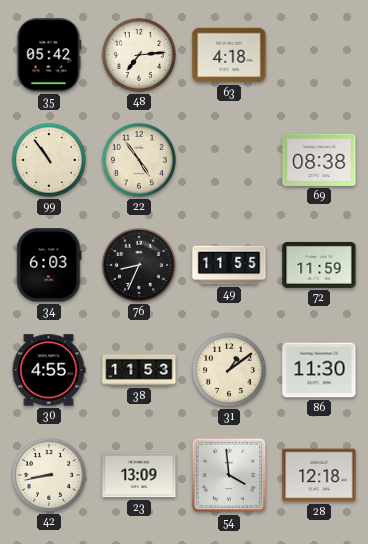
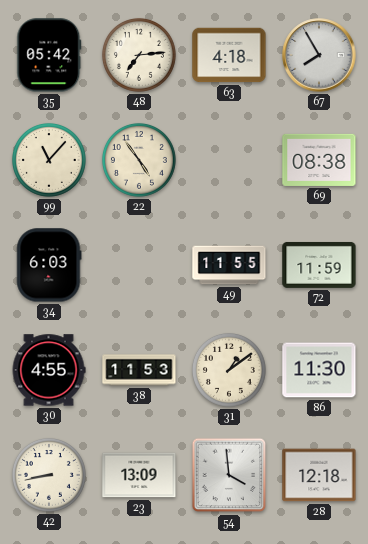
67: none -> 7:55
99: 10:54 -> 11:07
76: 8:34 -> none
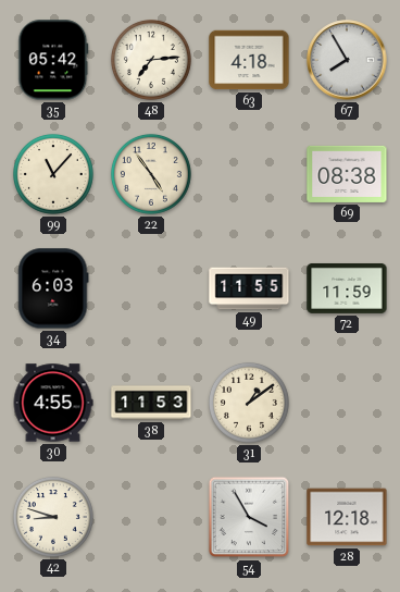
86: 11:30 -> none
42: 8:43 -> 8:48
23: 13:09 -> none
54: 3:59 -> 3:55
